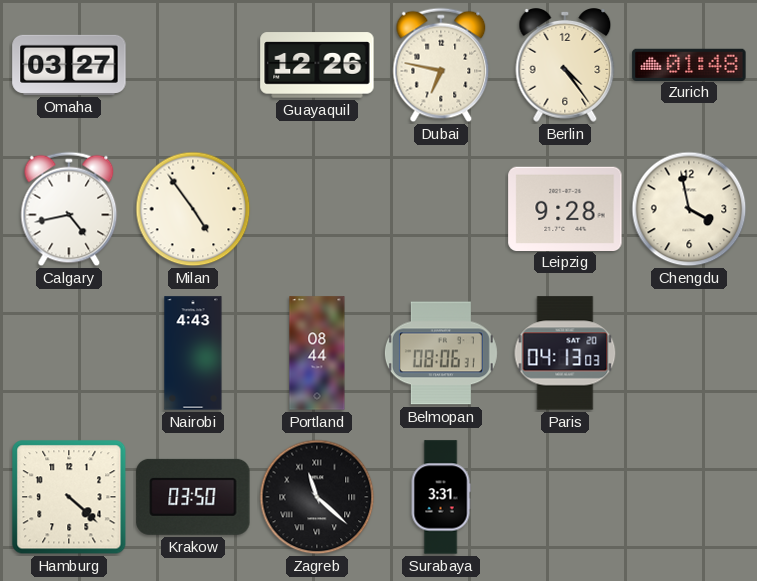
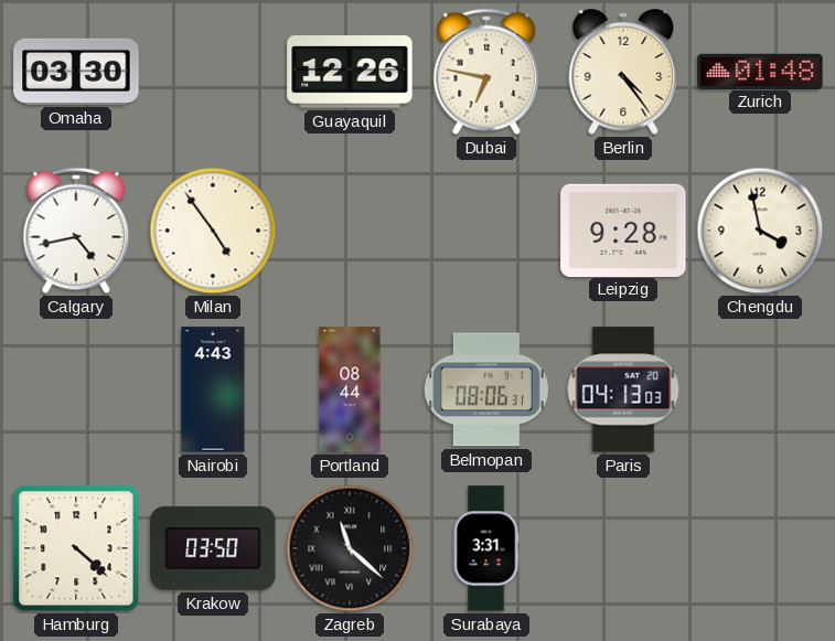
Omaha: 03:27 -> 03:30
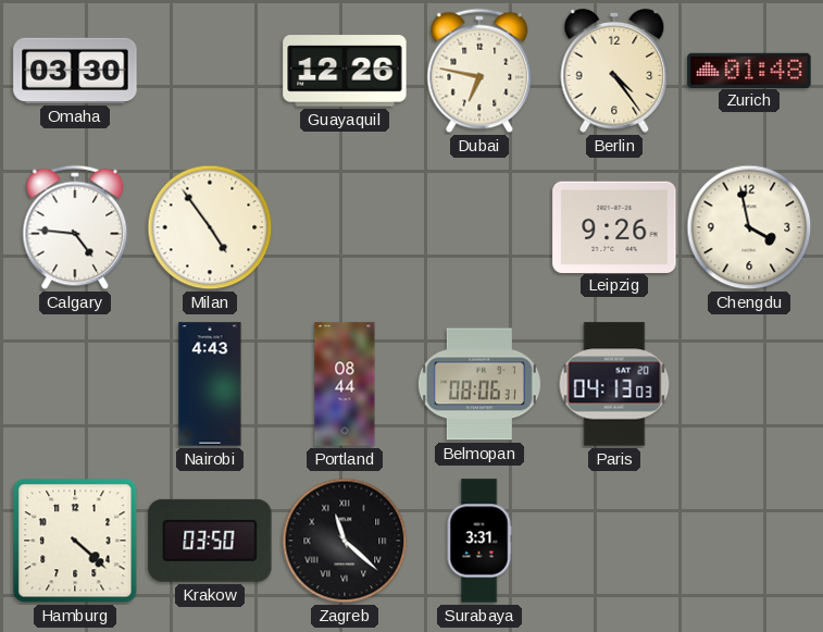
Calgary: 4:43 -> 4:46
Leipzig: 9:28 -> 9:26
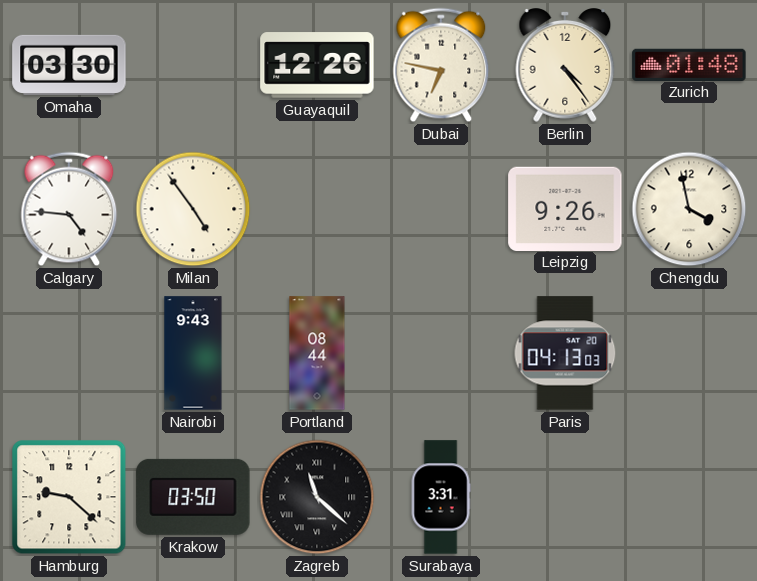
Nairobi: 4:43 -> 9:43
Belmopan: 08:06 -> none
Hamburg: 4:22 -> 9:22
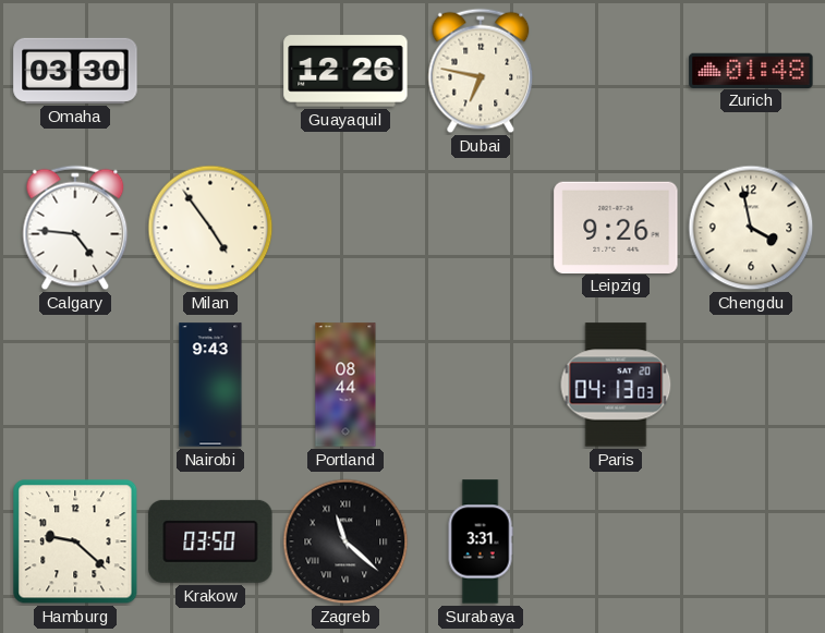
Berlin: 4:24 -> none
